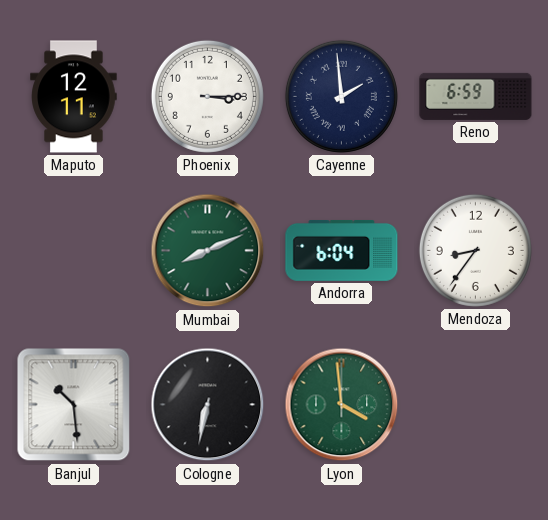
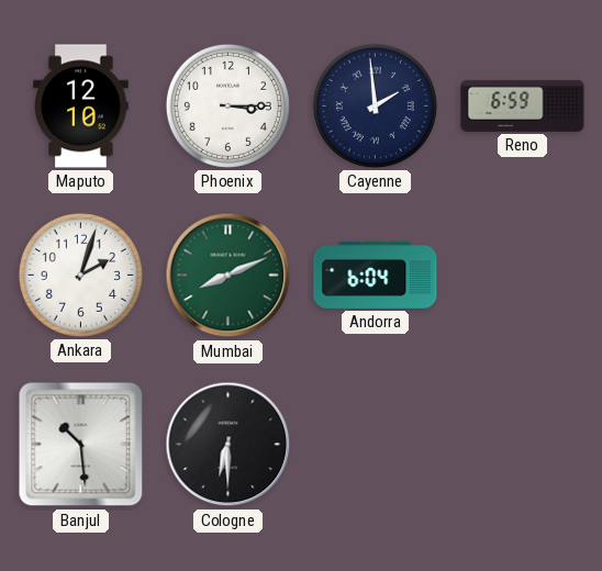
Maputo: 12:11 -> 12:10
Ankara: none -> 2:03
Mendoza: 8:36 -> none
Cologne: 6:32 -> 6:30
Lyon: 3:59 -> none
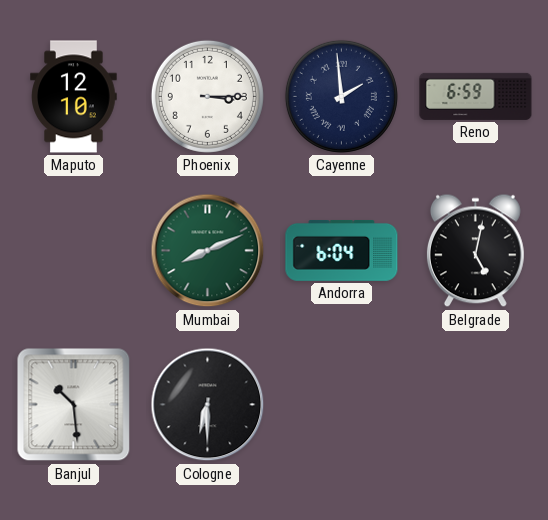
Ankara: 2:03 -> none
Belgrade: none -> 5:02
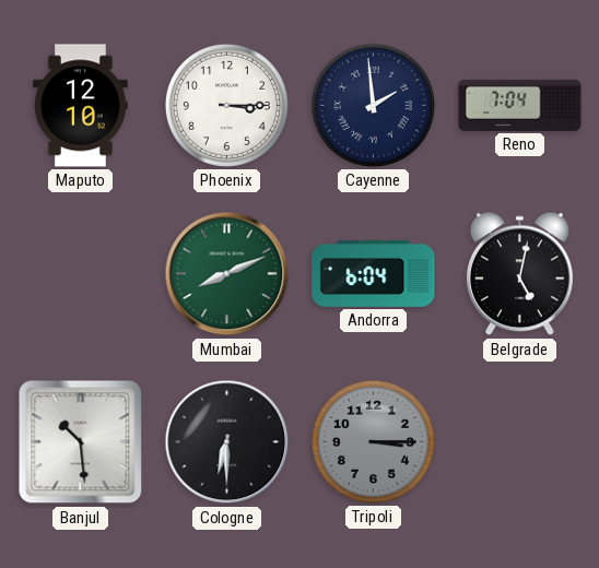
Reno: 6:59 -> 7:04
Tripoli: none -> 3:15
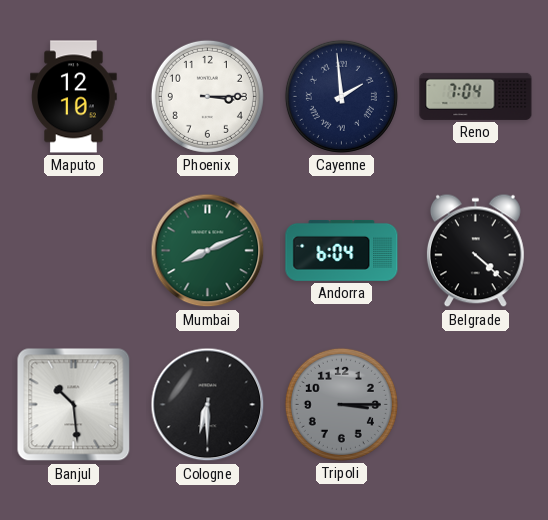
Belgrade: 5:02 -> 4:22
